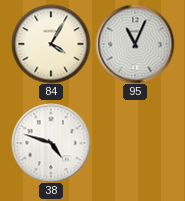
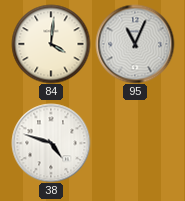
84: 4:05 -> 4:01
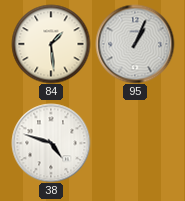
84: 4:01 -> 1:29
95: 11:04 -> 1:04
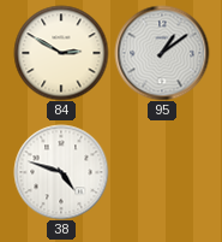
84: 1:29 -> 2:50
95: 1:04 -> 1:09
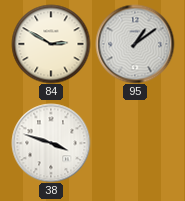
38: 4:48 -> 3:48
